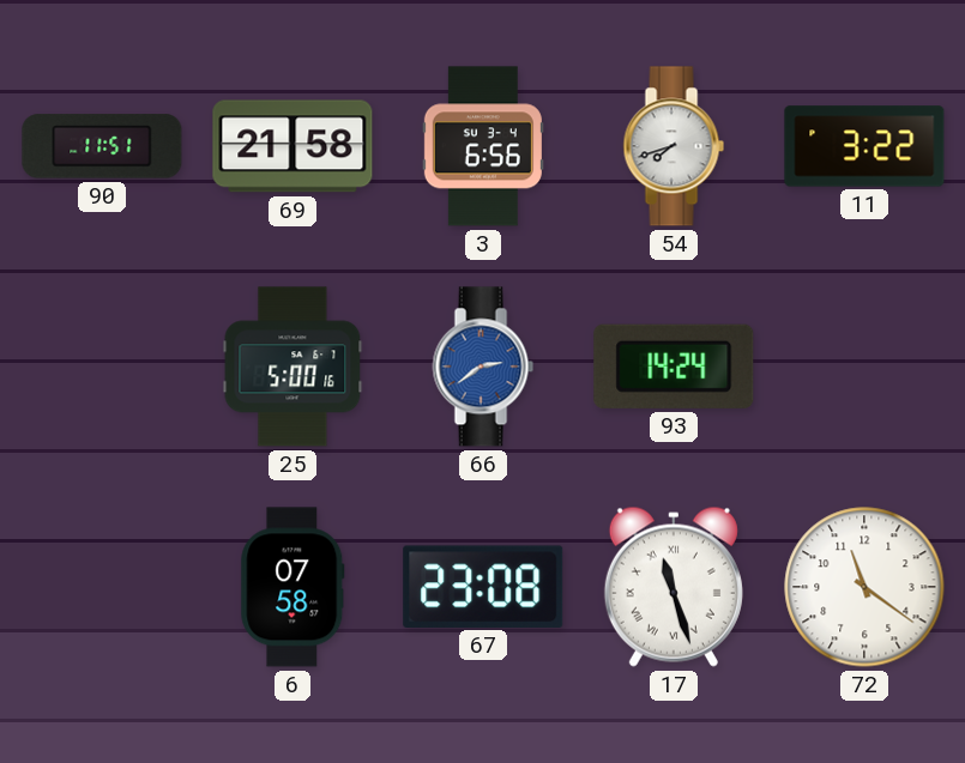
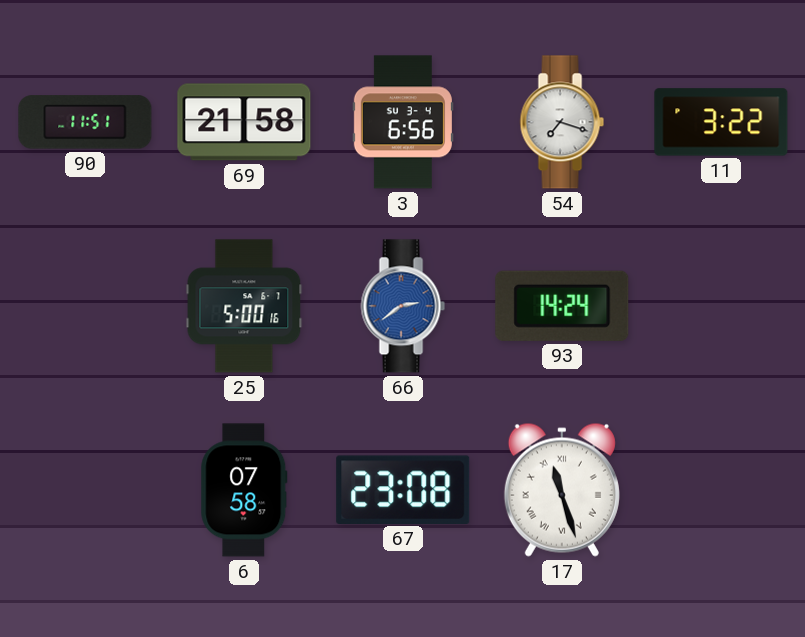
54: 7:42 -> 7:18
72: 11:21 -> none
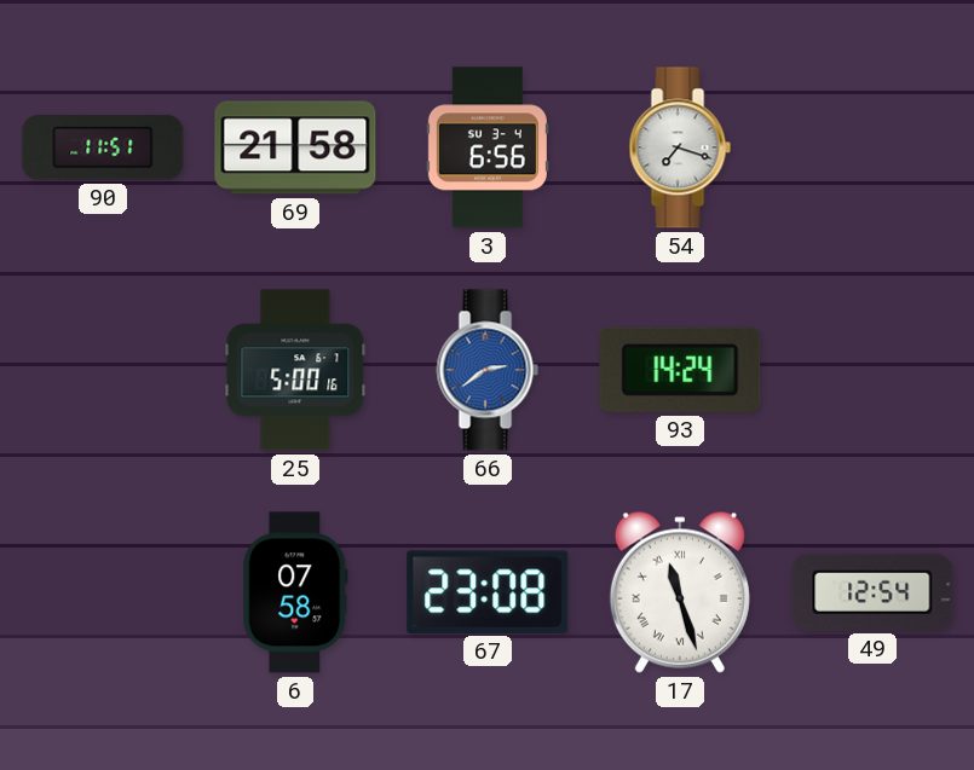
11: 3:22 -> none
49: none -> 12:54
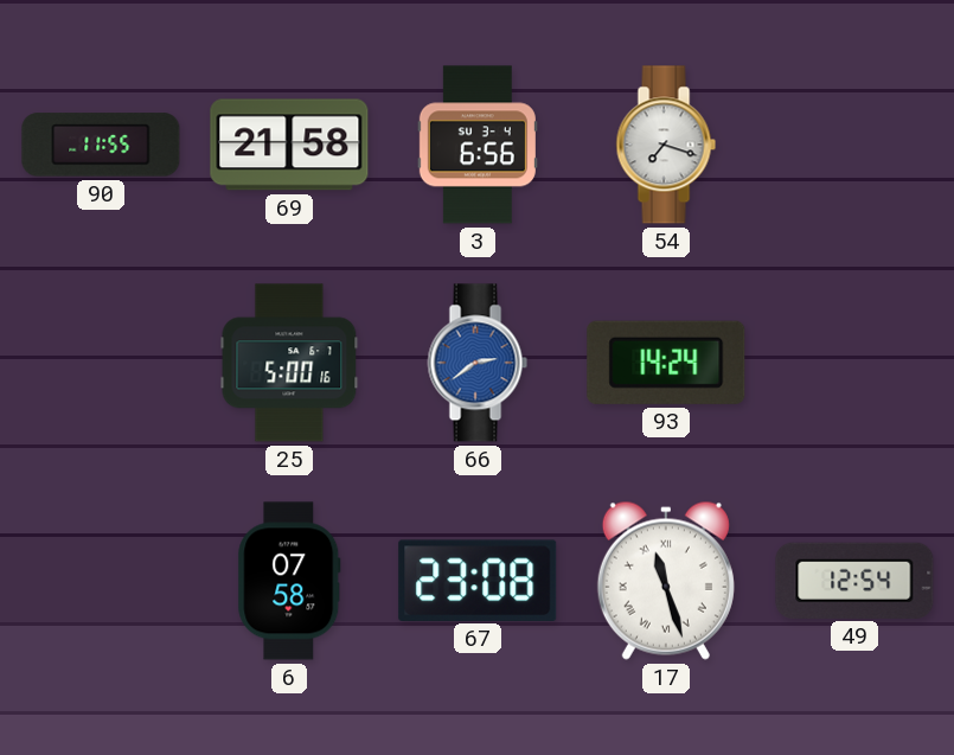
90: 11:51 -> 11:55
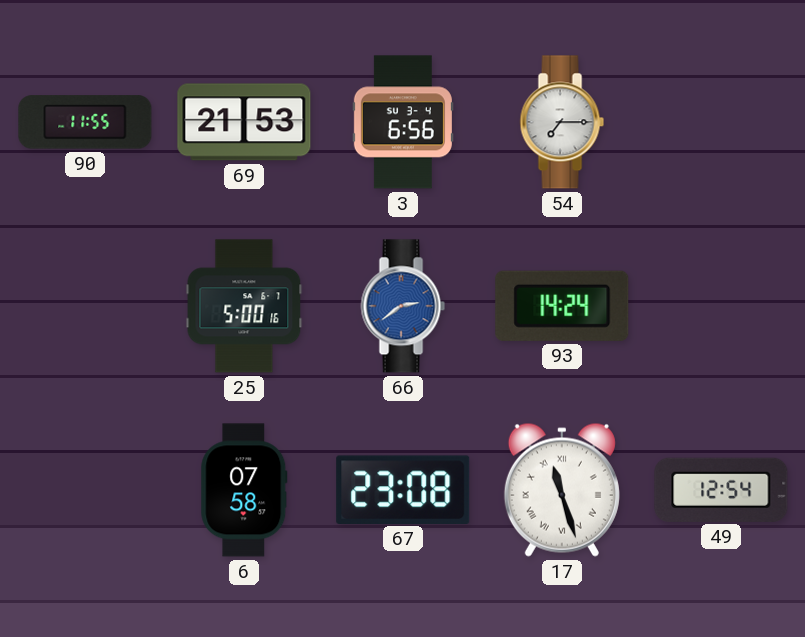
69: 21:58 -> 21:53
54: 7:18 -> 7:15
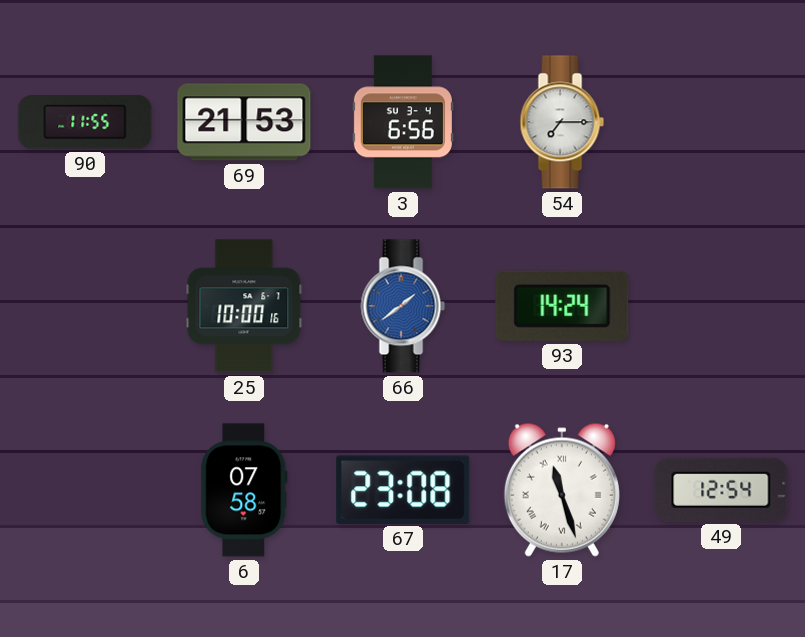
25: 5:00 -> 10:00
66: 2:39 -> 1:39
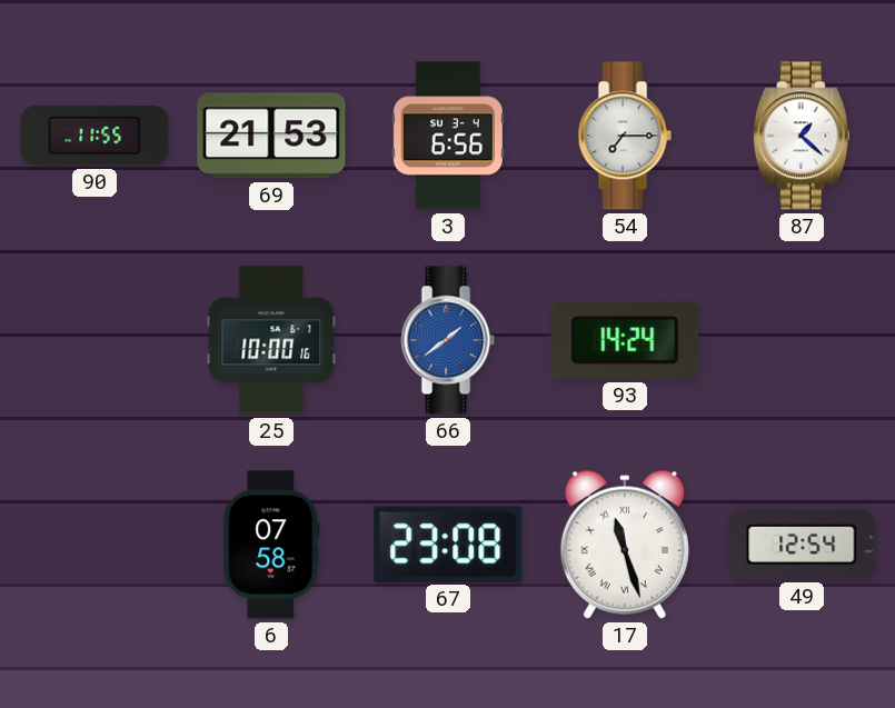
87: none -> 1:22
